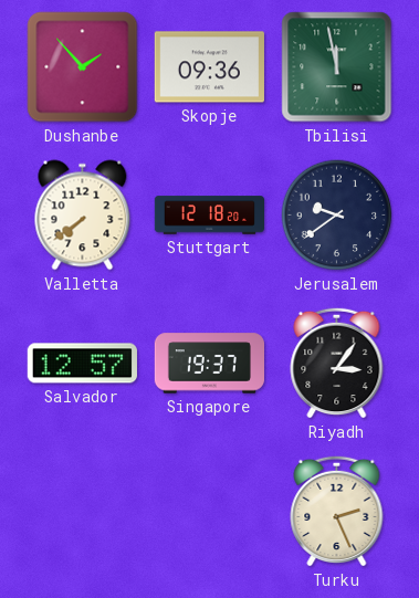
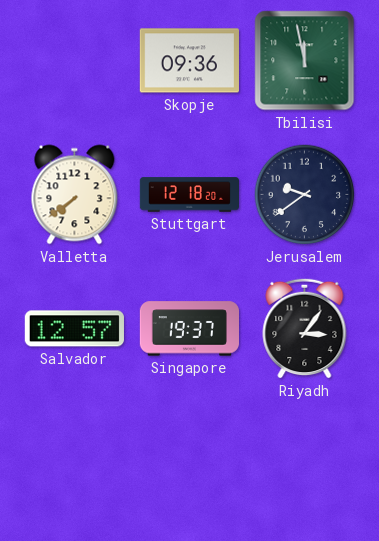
Dushanbe: 1:53 -> none
Turku: 2:26 -> none
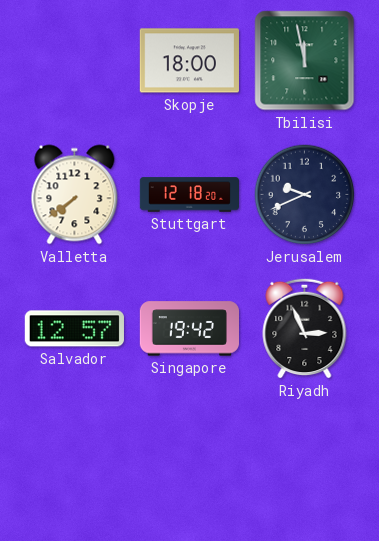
Skopje: 09:36 -> 18:00
Jerusalem: 9:39 -> 9:41
Singapore: 19:37 -> 19:42
Riyadh: 3:06 -> 2:56
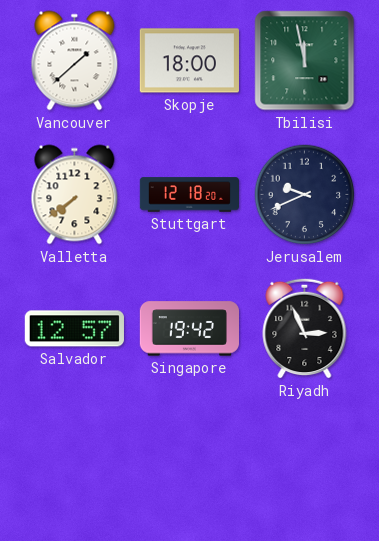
Vancouver: none -> 1:38
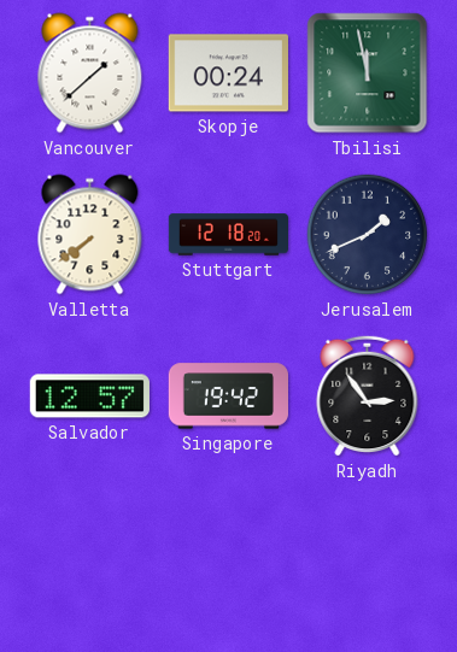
Skopje: 18:00 -> 00:24
Jerusalem: 9:41 -> 1:41
Riyadh: 2:56 -> 2:54
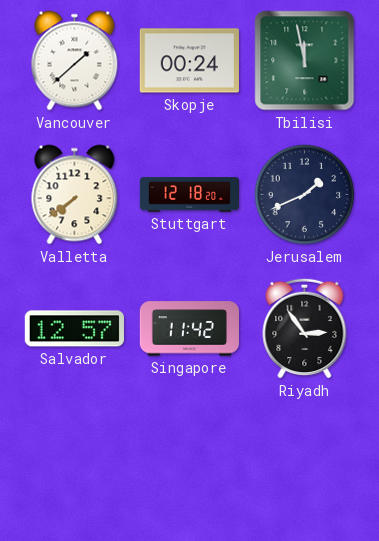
Singapore: 19:42 -> 11:42
